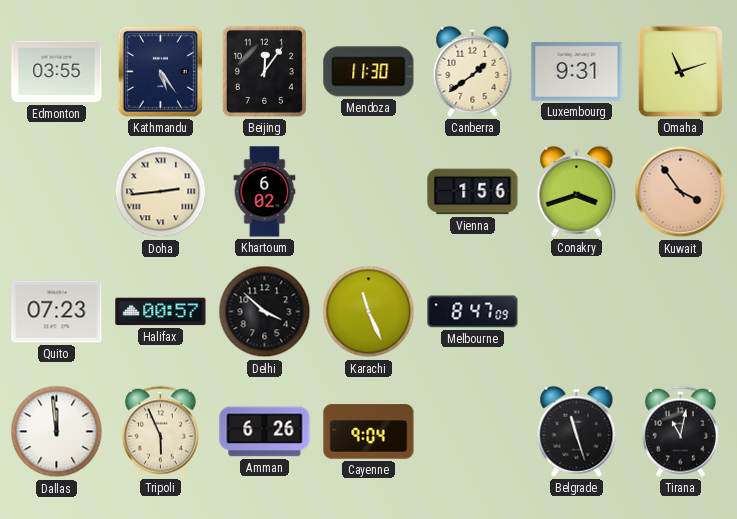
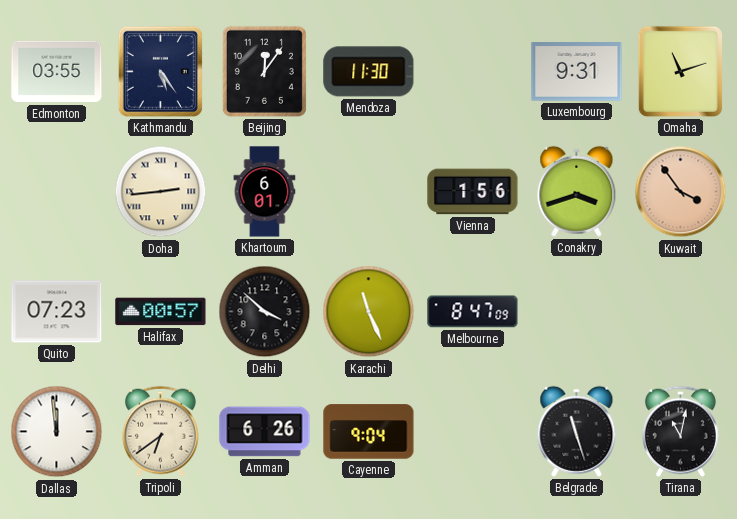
Canberra: 1:39 -> none
Khartoum: 6:02 -> 6:01
Tripoli: 5:56 -> 6:39
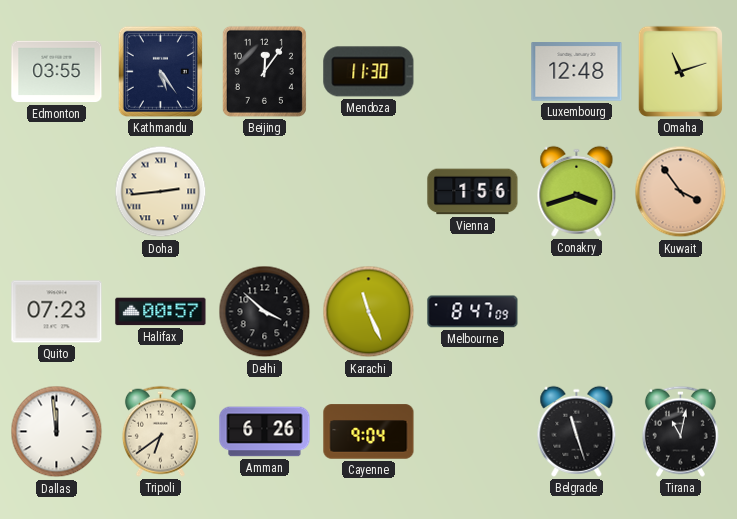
Luxembourg: 9:31 -> 12:48
Khartoum: 6:01 -> none
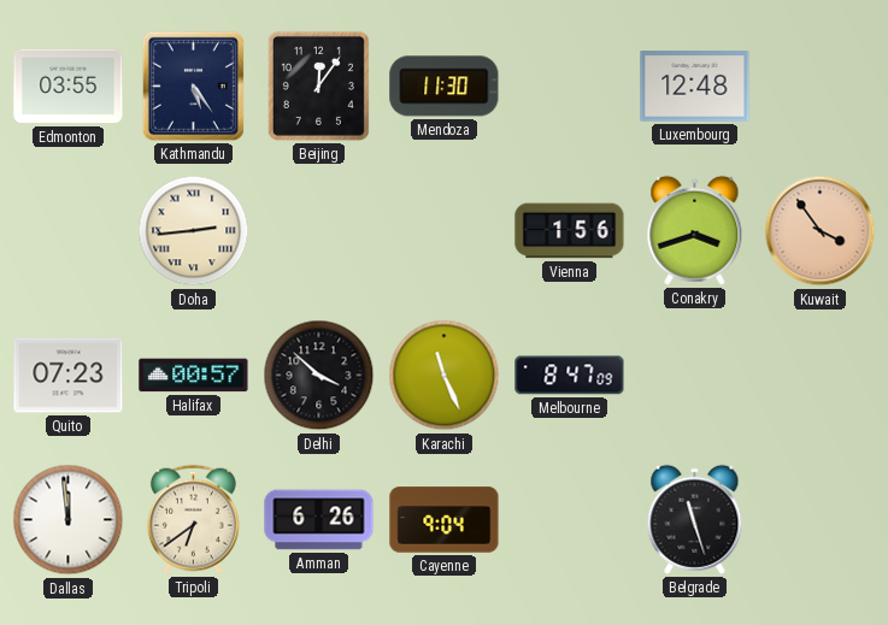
Omaha: 11:12 -> none
Tirana: 11:02 -> none
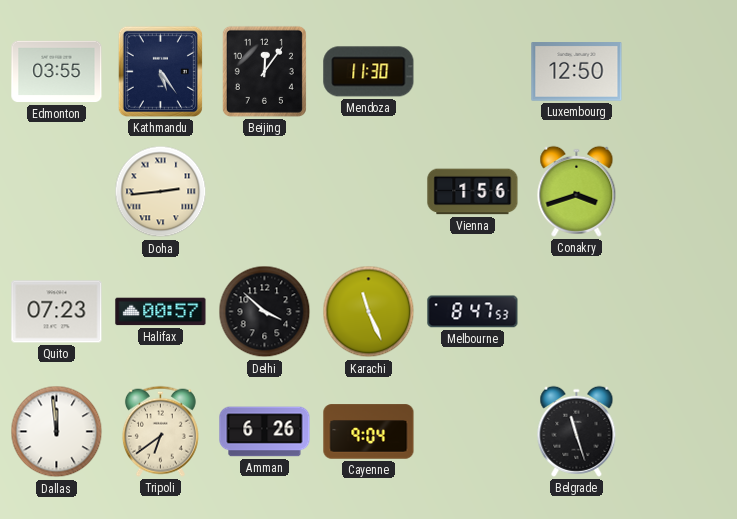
Luxembourg: 12:48 -> 12:50
Kuwait: 3:54 -> none
Melbourne: 8:47:09 -> 8:47:53
